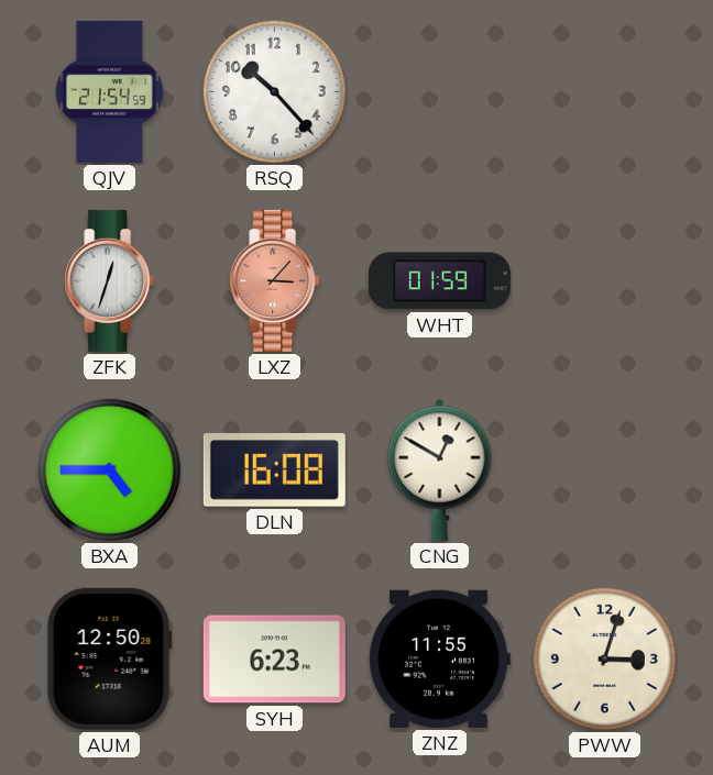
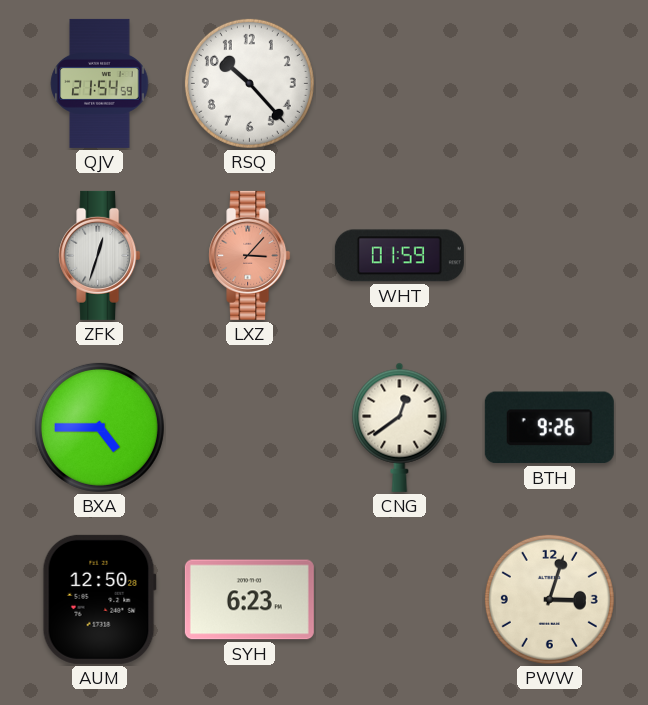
DLN: 16:08 -> none
CNG: 12:50 -> 12:39
BTH: none -> 9:26
ZNZ: 11:55 -> none
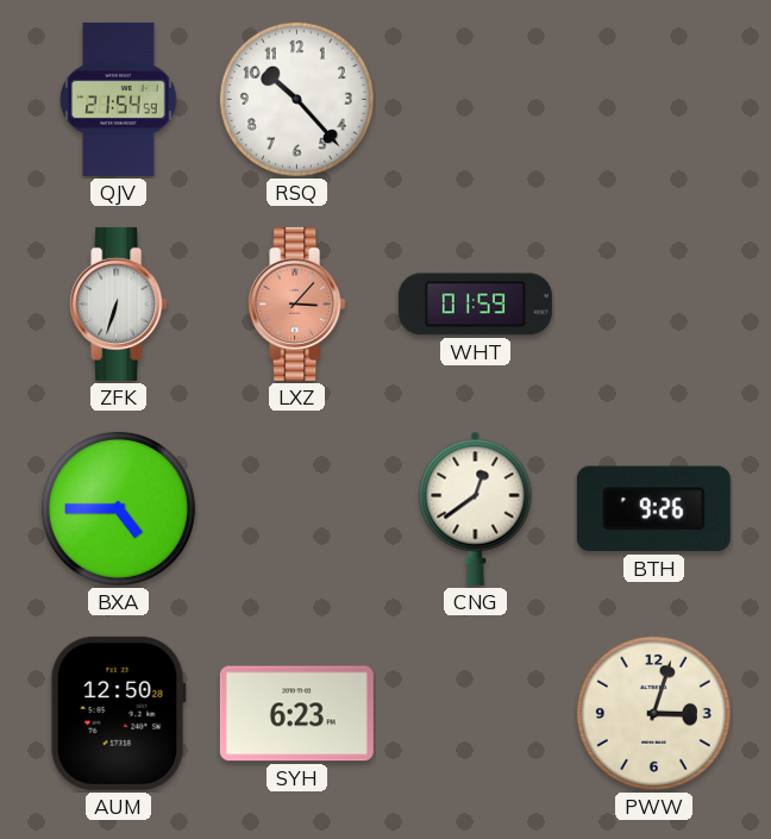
ZFK: 12:33 -> 6:33
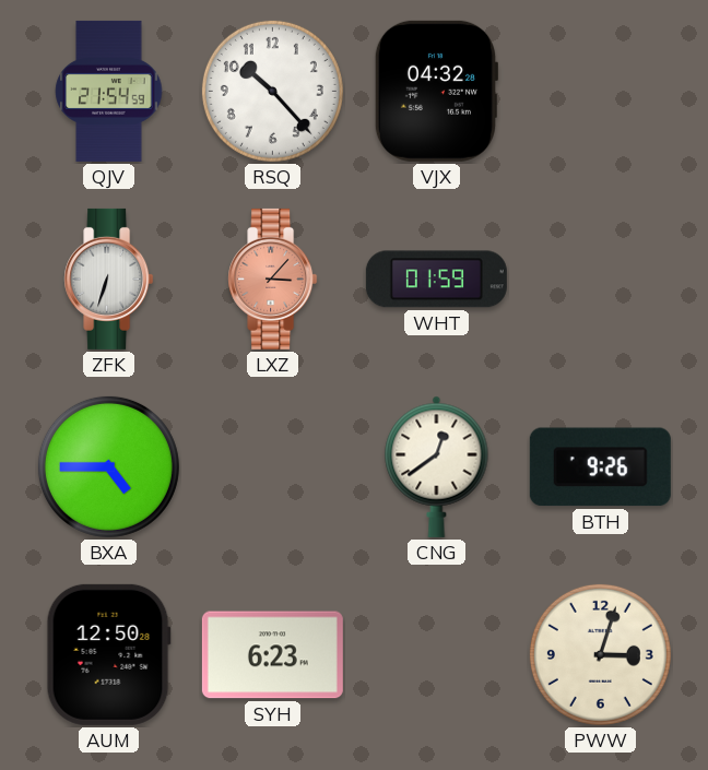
VJX: none -> 04:32
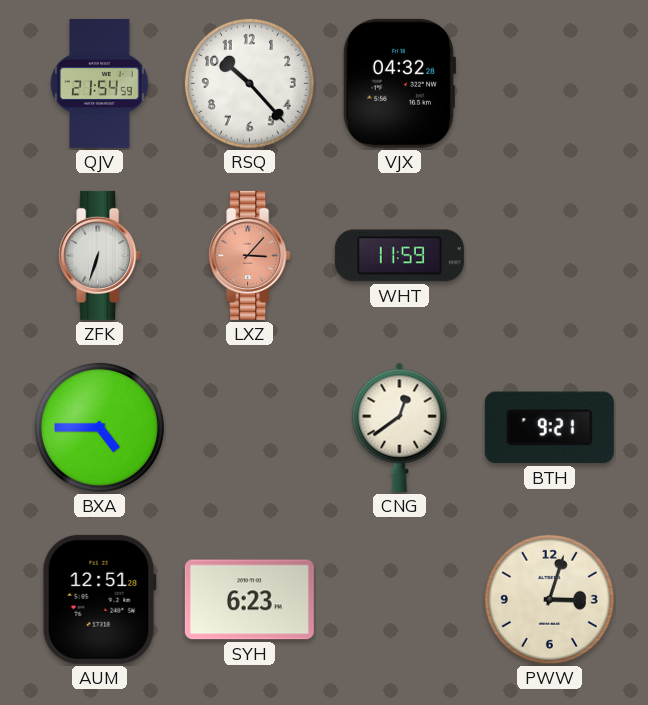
WHT: 01:59 -> 11:59
BTH: 9:26 -> 9:21
AUM: 12:50 -> 12:51
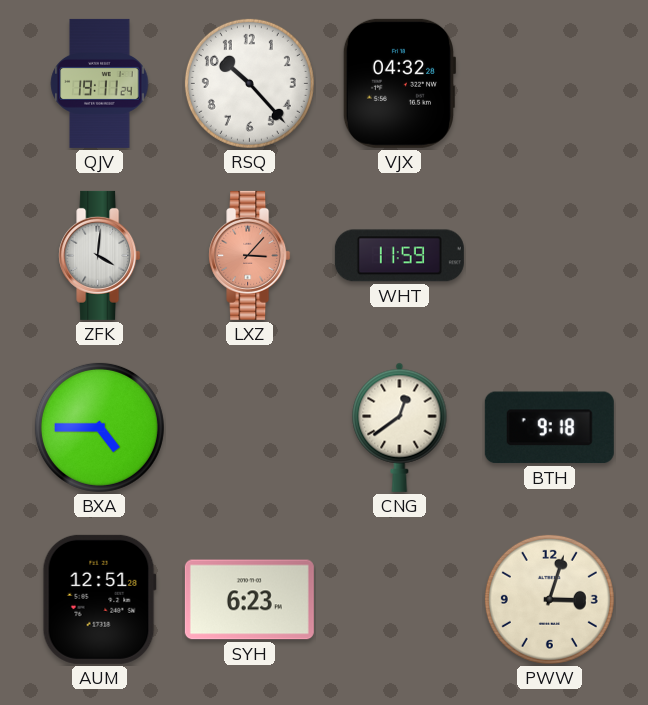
QJV: 21:54 -> 19:11
ZFK: 6:33 -> 4:01
BTH: 9:21 -> 9:18
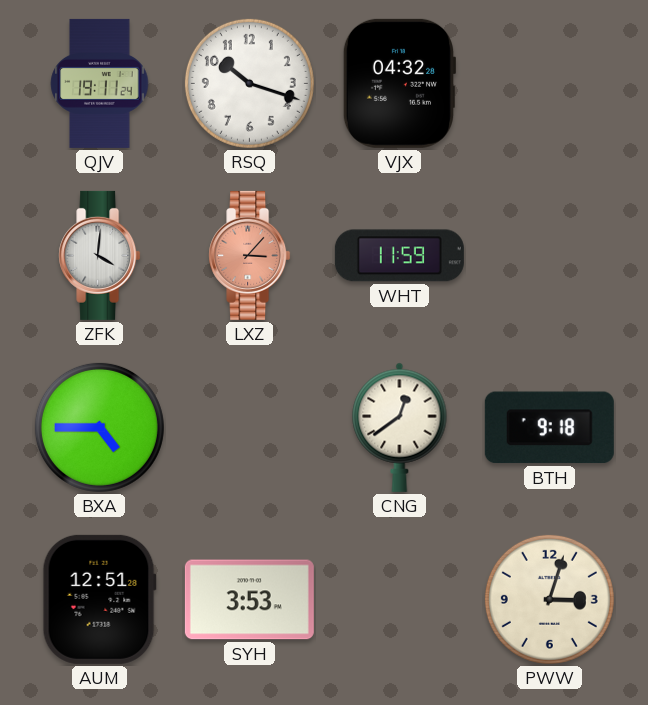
RSQ: 10:23 -> 10:18
SYH: 6:23 -> 3:53
